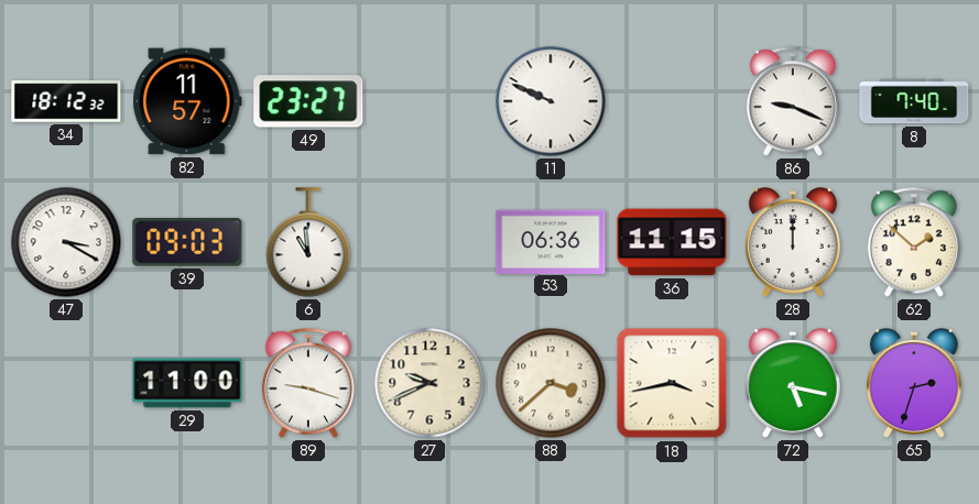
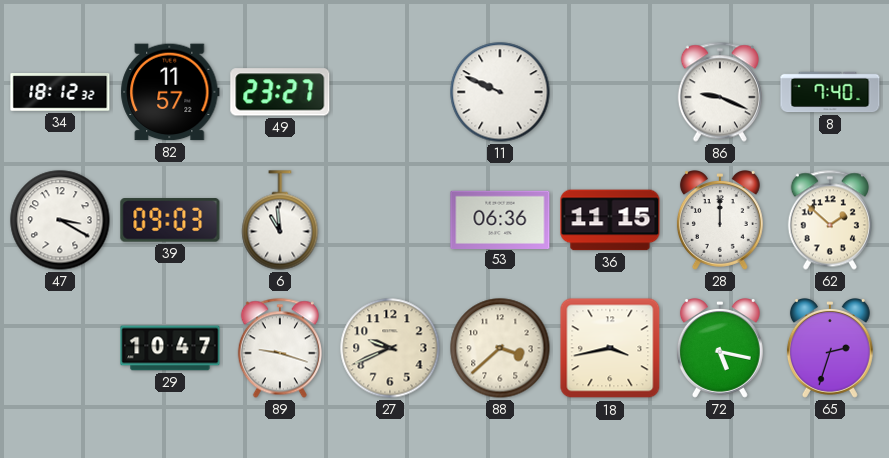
29: 11:00 -> 10:47
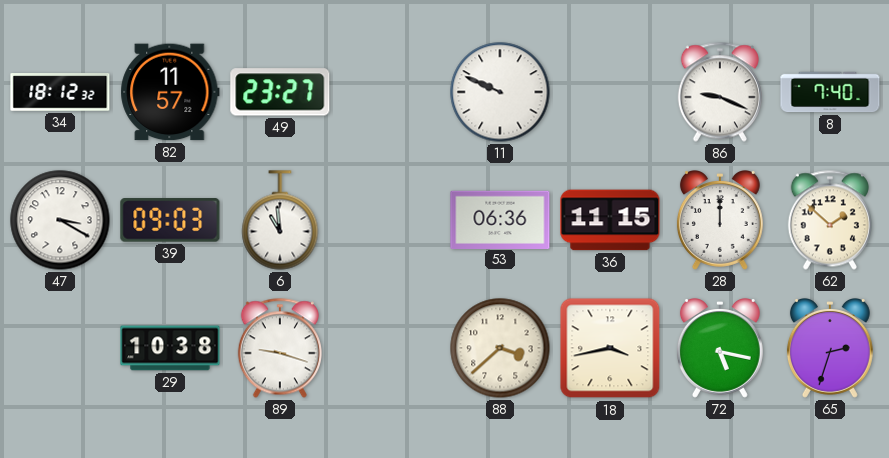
29: 10:47 -> 10:38
27: 9:41 -> none
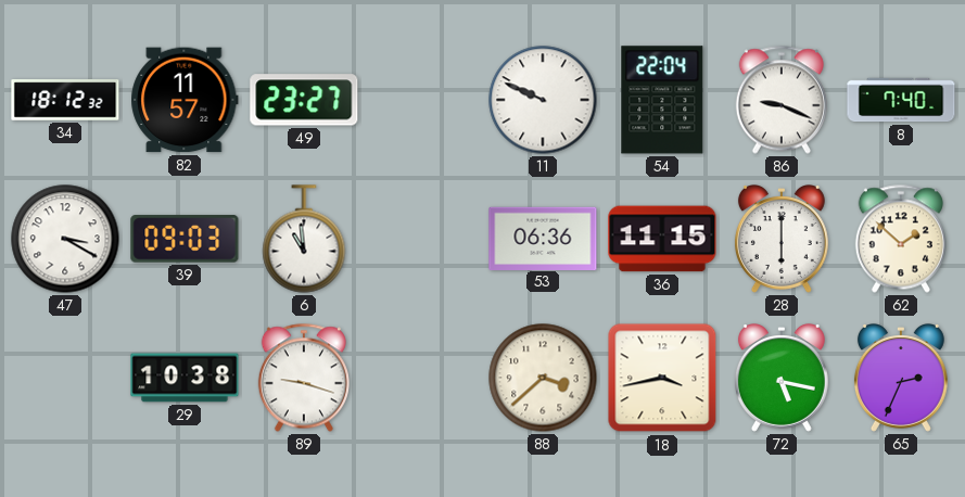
54: none -> 22:04
28: 12:00 -> 6:00
65: 2:33 -> 2:34
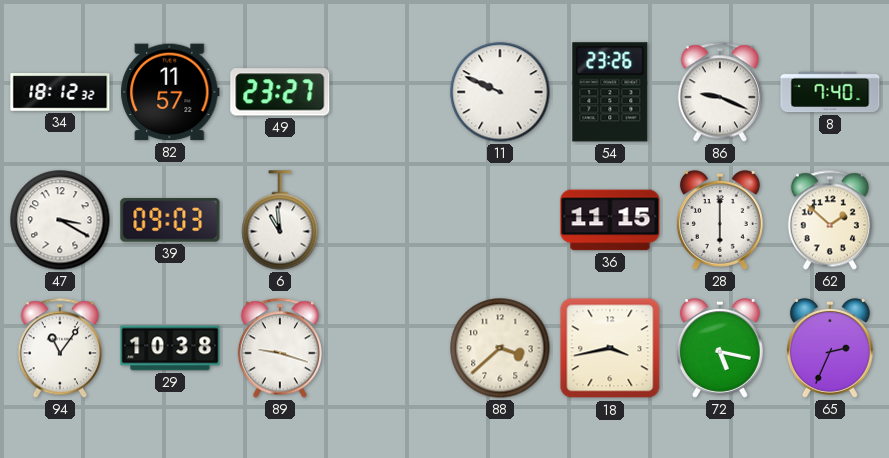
54: 22:04 -> 23:26
53: 06:36 -> none
94: none -> 11:06
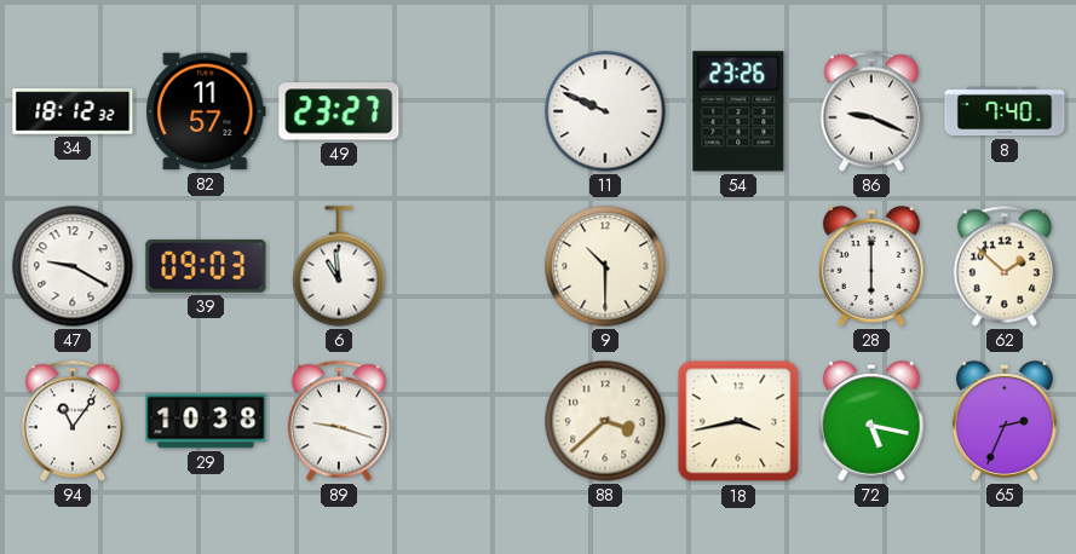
47: 3:20 -> 9:20
9: none -> 10:30
36: 11:15 -> none
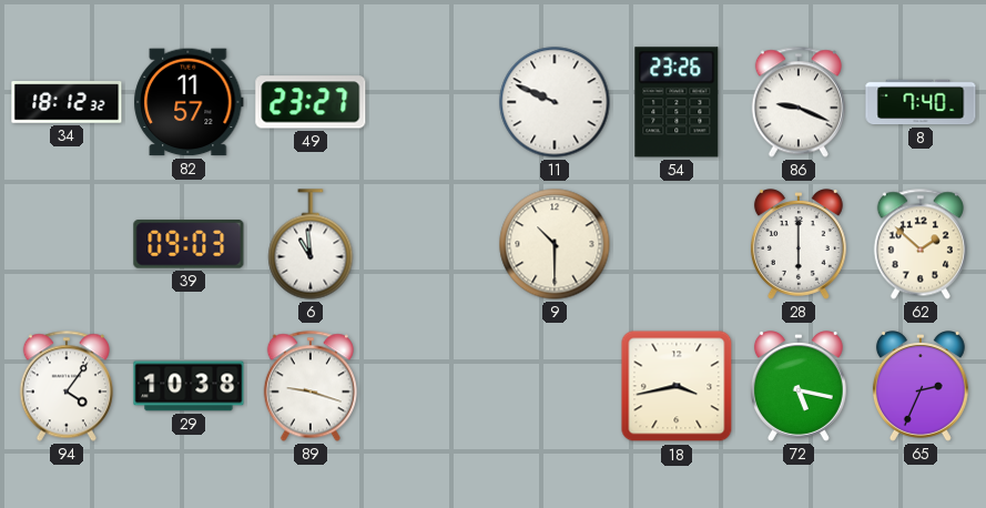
47: 9:20 -> none
94: 11:06 -> 4:06
88: 3:38 -> none
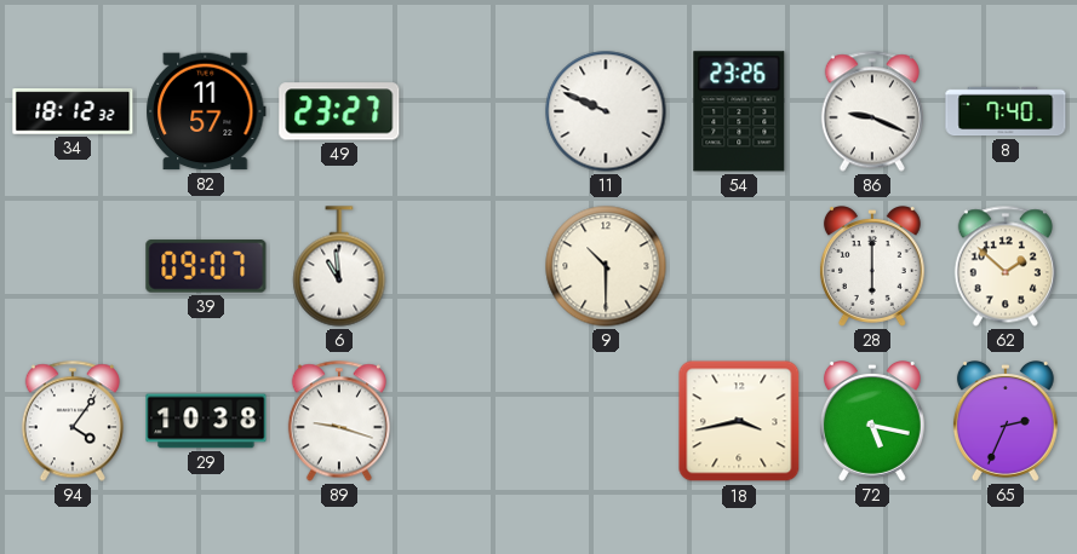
39: 09:03 -> 09:07
